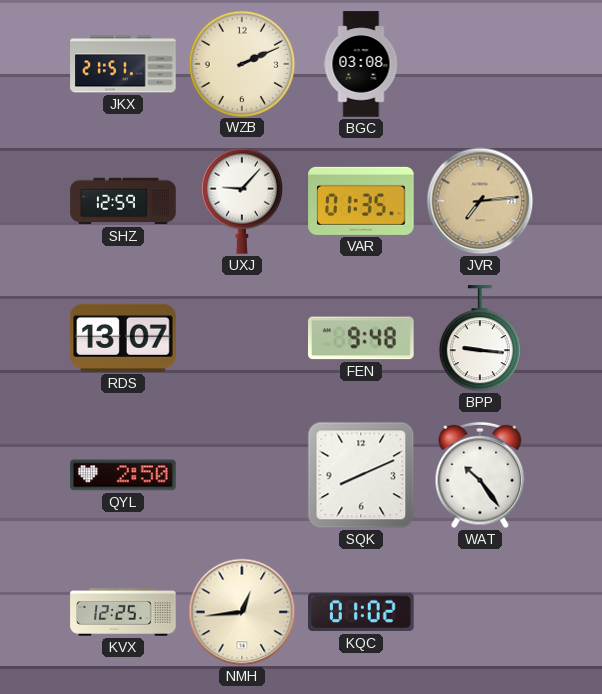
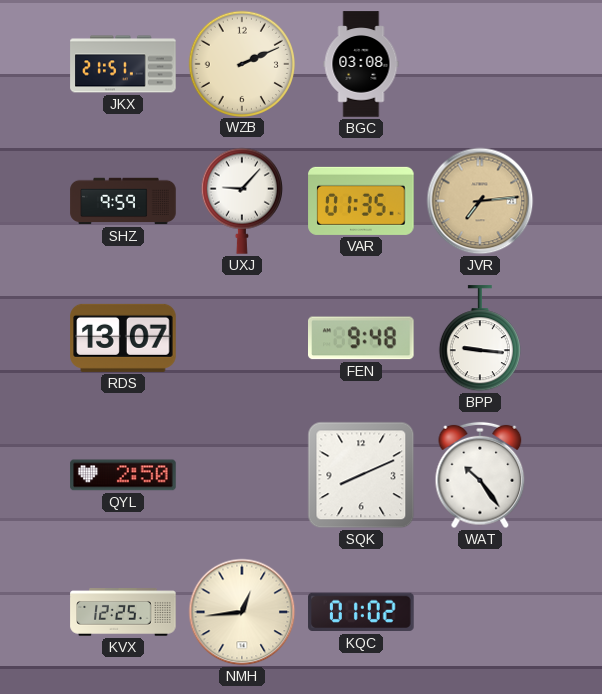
SHZ: 12:59 -> 9:59
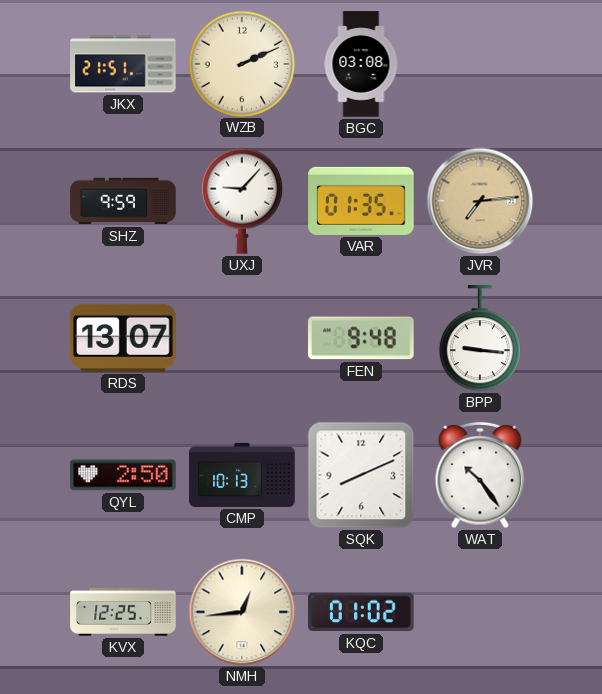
CMP: none -> 10:13
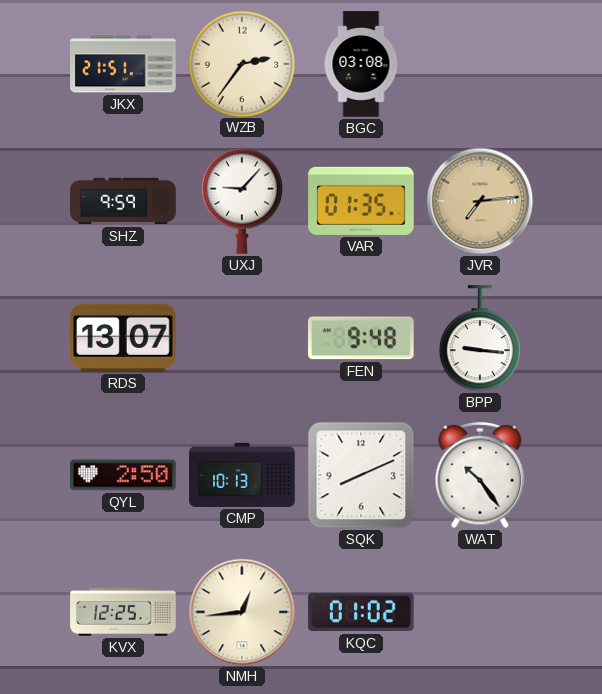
WZB: 2:11 -> 2:36
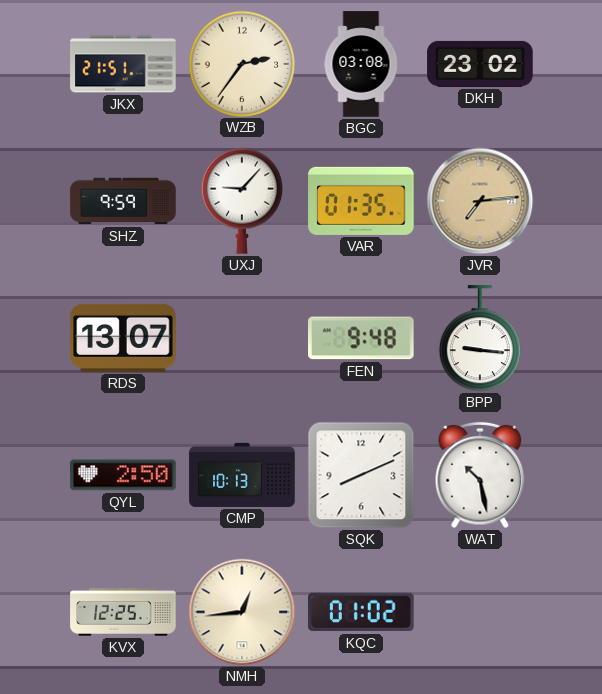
DKH: none -> 23:02
WAT: 10:24 -> 10:28
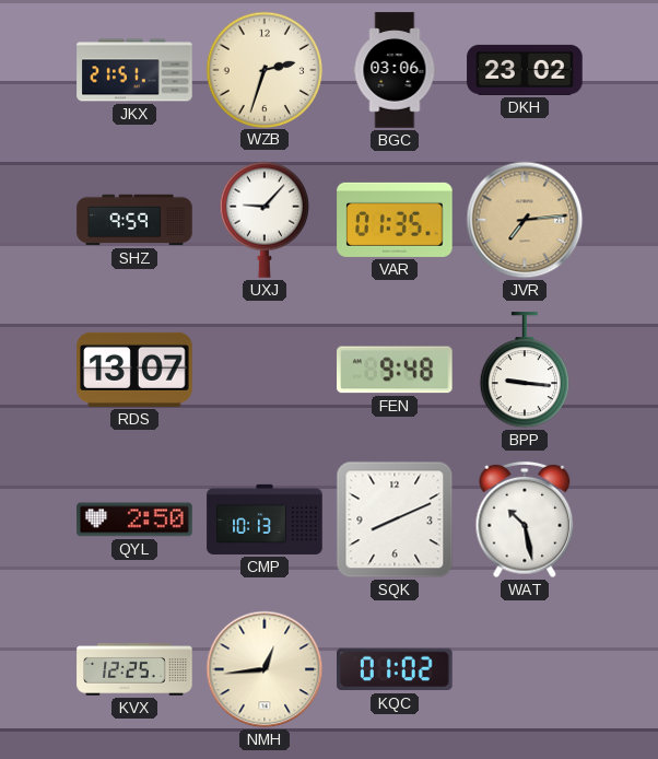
WZB: 2:36 -> 2:33
BGC: 03:08 -> 03:06
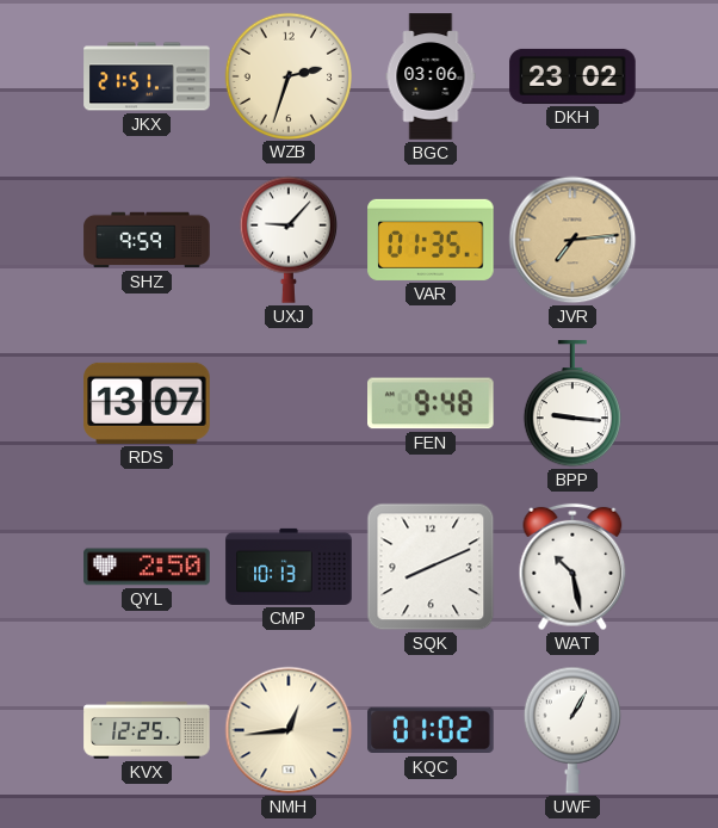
UWF: none -> 1:05
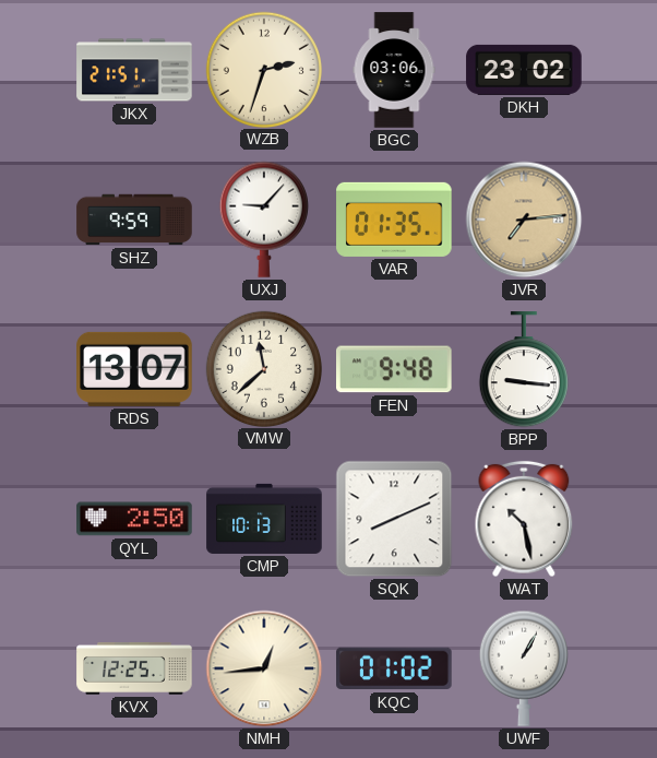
VMW: none -> 11:38
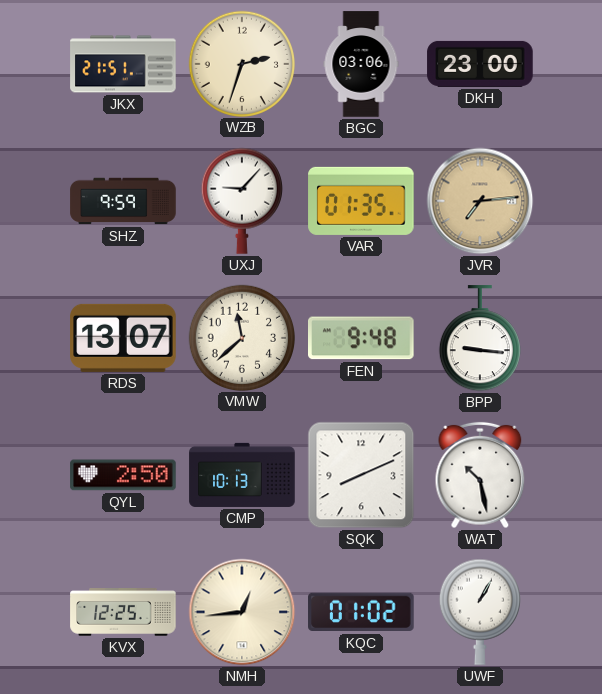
DKH: 23:02 -> 23:00
